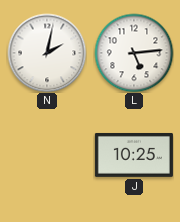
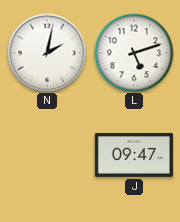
L: 5:14 -> 5:12
J: 10:25 -> 09:47
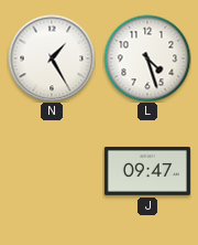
N: 2:02 -> 1:25
L: 5:12 -> 4:27
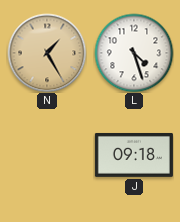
N dial: white -> champagne
J: 09:47 -> 09:18
